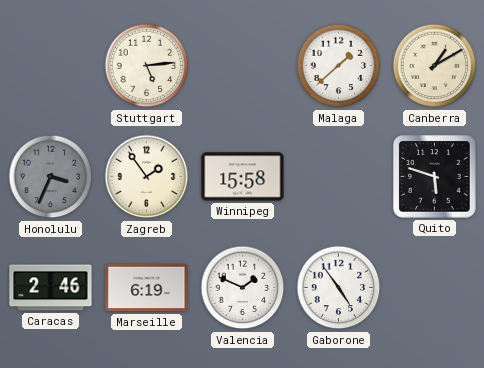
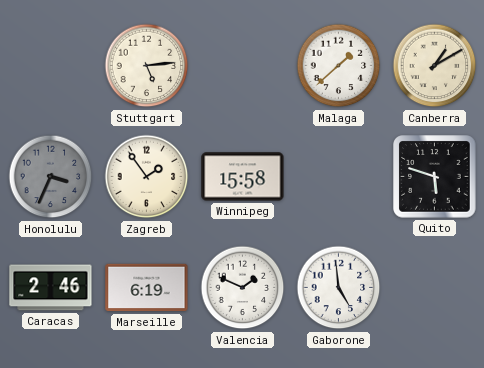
Gaborone: 4:54 -> 4:59
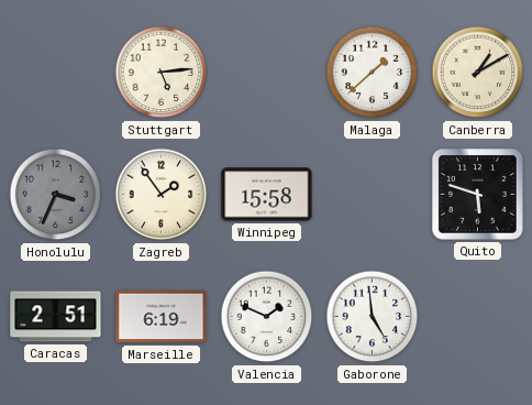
Caracas: 2:46 -> 2:51
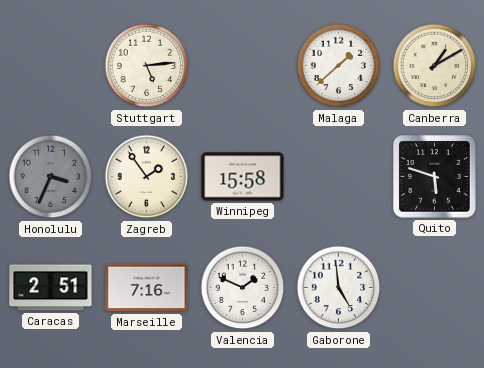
Marseille: 6:19 -> 7:16
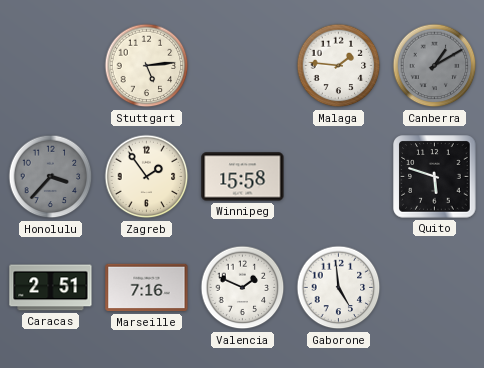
Malaga: 1:38 -> 1:46
Canberra dial: cream -> grey
Honolulu: 3:34 -> 3:37
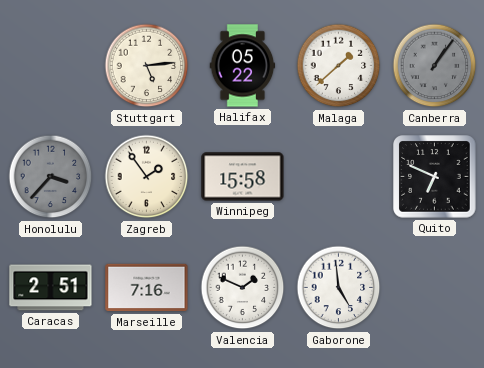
Halifax: none -> 05:22
Malaga: 1:46 -> 1:38
Canberra: 1:10 -> 1:06
Quito: 5:48 -> 6:49
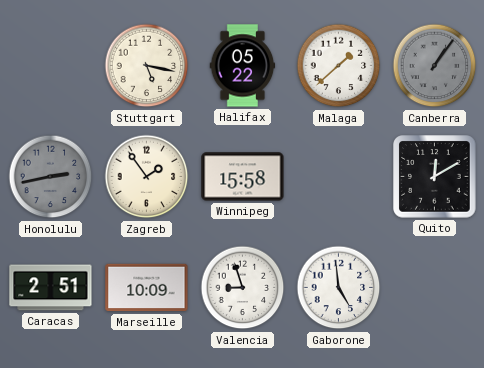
Stuttgart: 5:14 -> 5:17
Honolulu: 3:37 -> 2:43
Quito: 6:49 -> 12:10
Marseille: 7:16 -> 10:09
Valencia: 1:49 -> 8:57
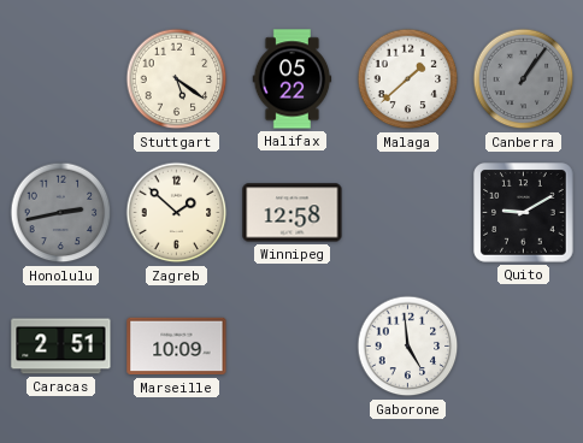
Stuttgart: 5:17 -> 5:21
Zagreb: 1:54 -> 1:52
Winnipeg: 15:58 -> 12:58
Quito: 12:10 -> 9:10
Valencia: 8:57 -> none
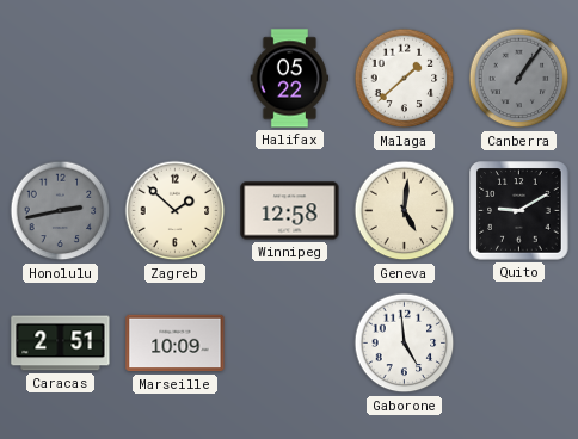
Stuttgart: 5:21 -> none
Geneva: none -> 5:01
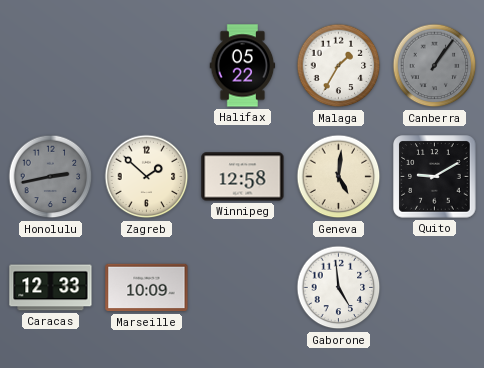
Malaga: 1:38 -> 1:35
Caracas: 2:51 -> 12:33
